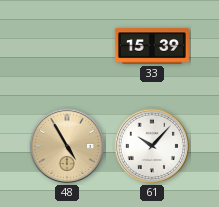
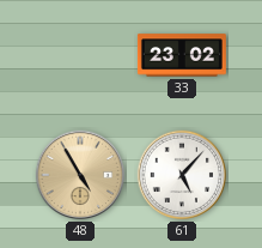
33: 15:39 -> 23:02
61: 10:07 -> 5:07
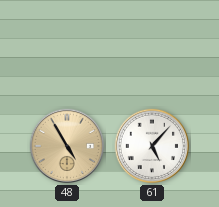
33: 23:02 -> none
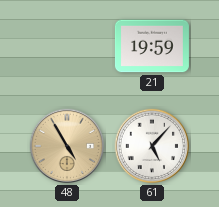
21: none -> 19:59
